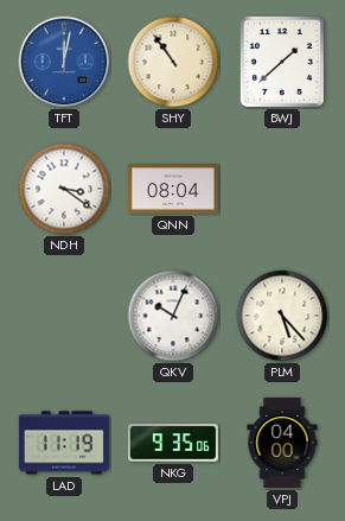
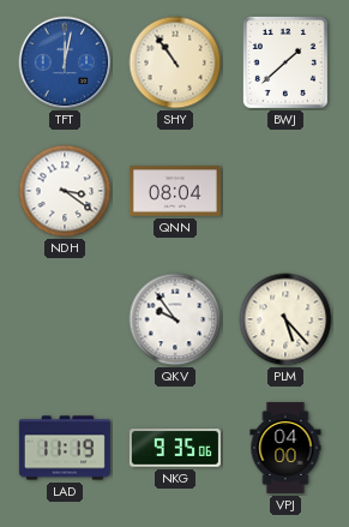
QKV: 10:04 -> 9:54
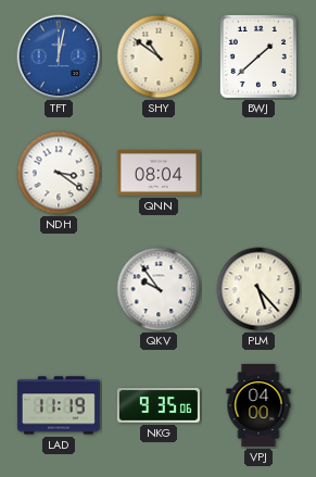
SHY: 10:54 -> 10:51
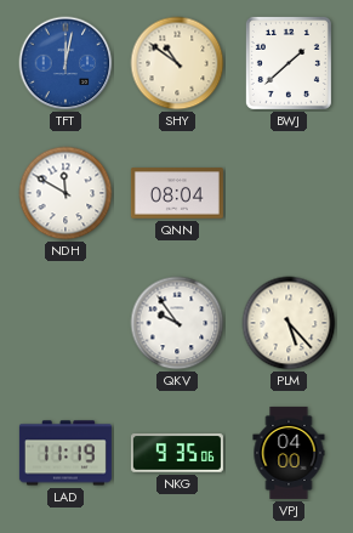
NDH: 3:21 -> 11:50
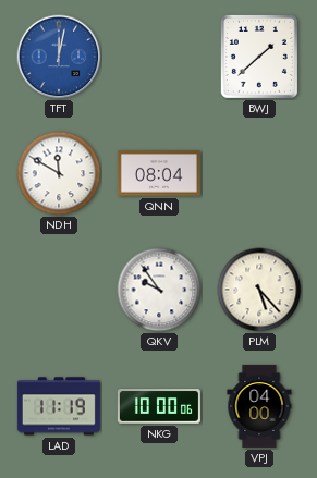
SHY: 10:51 -> none
NKG: 9:35 -> 10:00
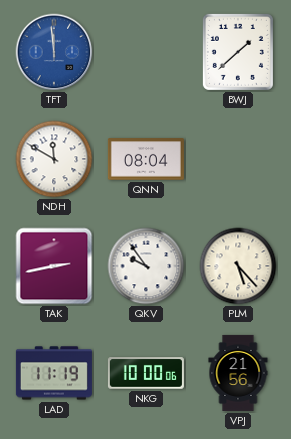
TFT: 12:02 -> 11:59
TAK: none -> 2:43
VPJ: 04:00 -> 21:56
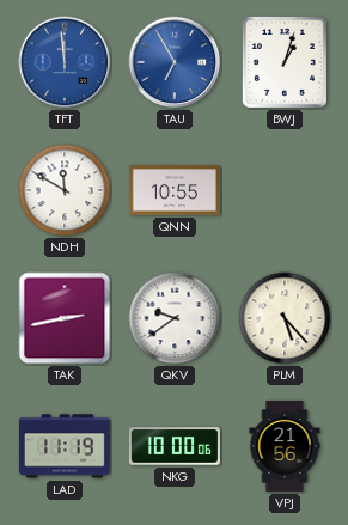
TAU: none -> 6:55
BWJ: 1:38 -> 1:03
QNN: 08:04 -> 10:55
QKV: 9:54 -> 9:39
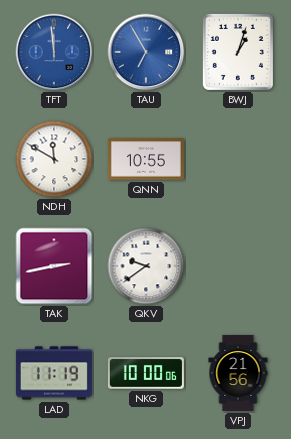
PLM: 5:23 -> none
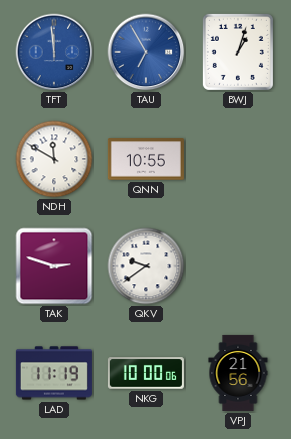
TAK: 2:43 -> 2:48
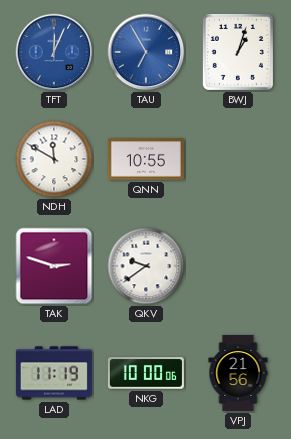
TFT: 11:59 -> 12:04
